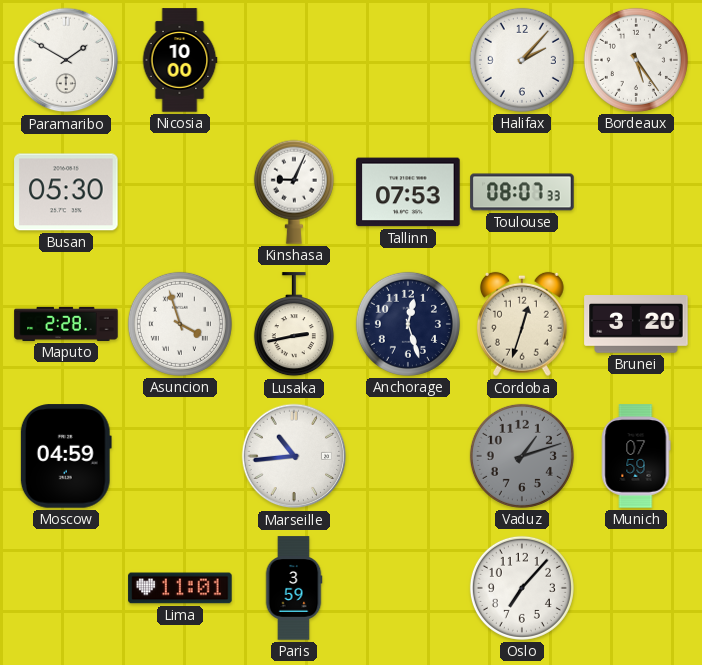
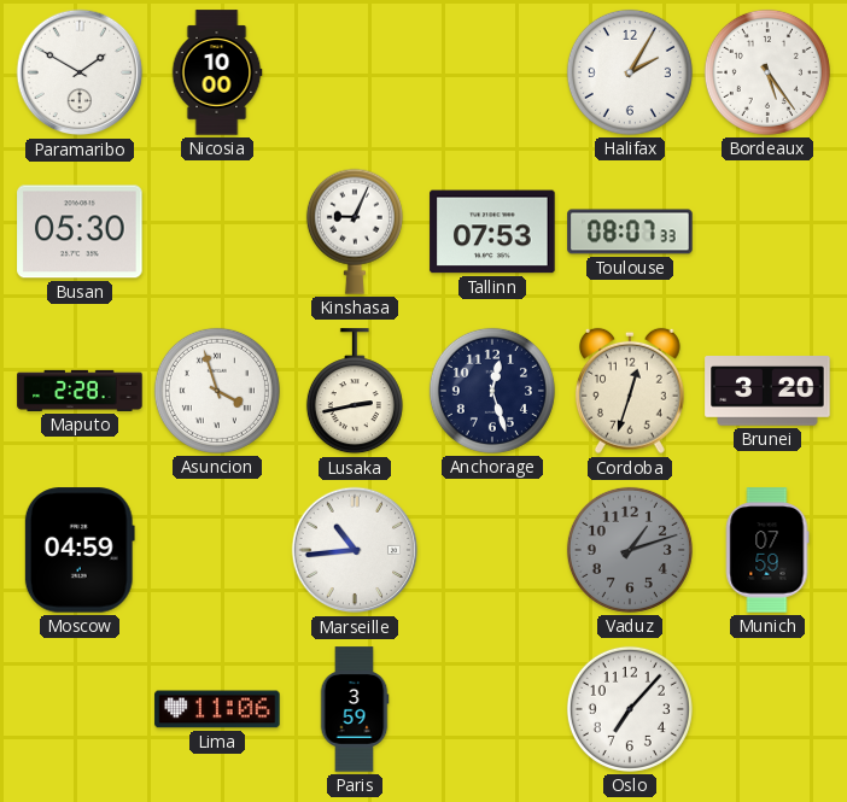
Halifax: 2:07 -> 2:05
Lima: 11:01 -> 11:06
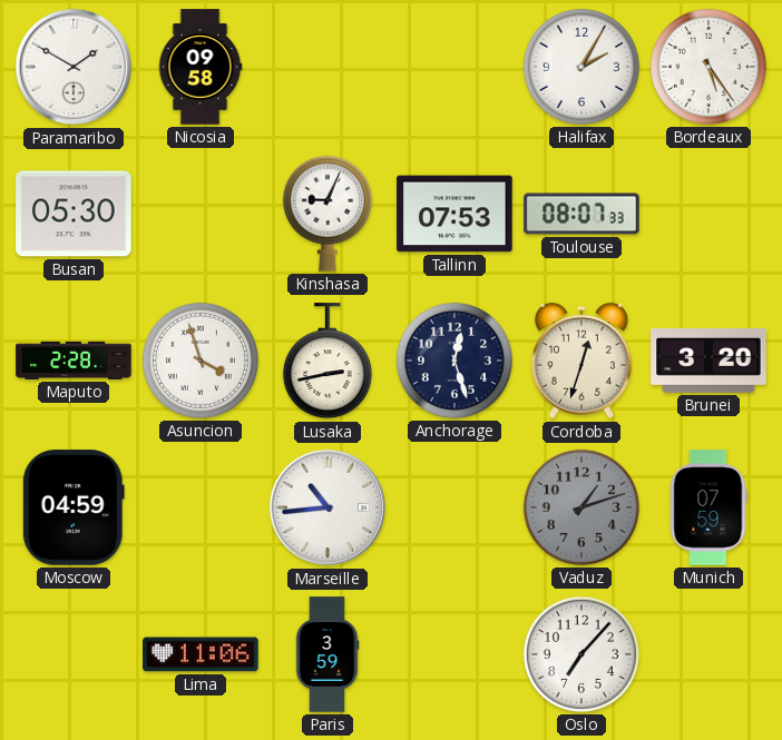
Nicosia: 10:00 -> 09:58
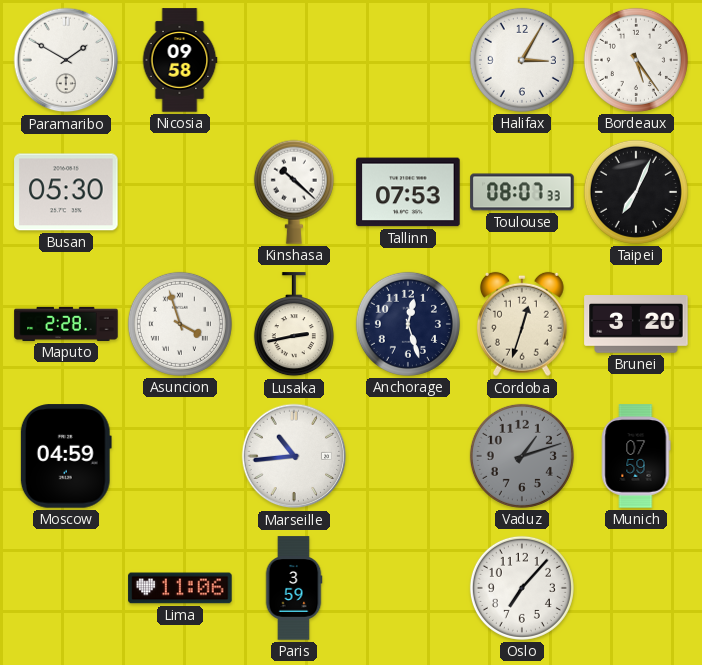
Halifax: 2:05 -> 3:05
Kinshasa: 9:04 -> 10:22
Taipei: none -> 7:04
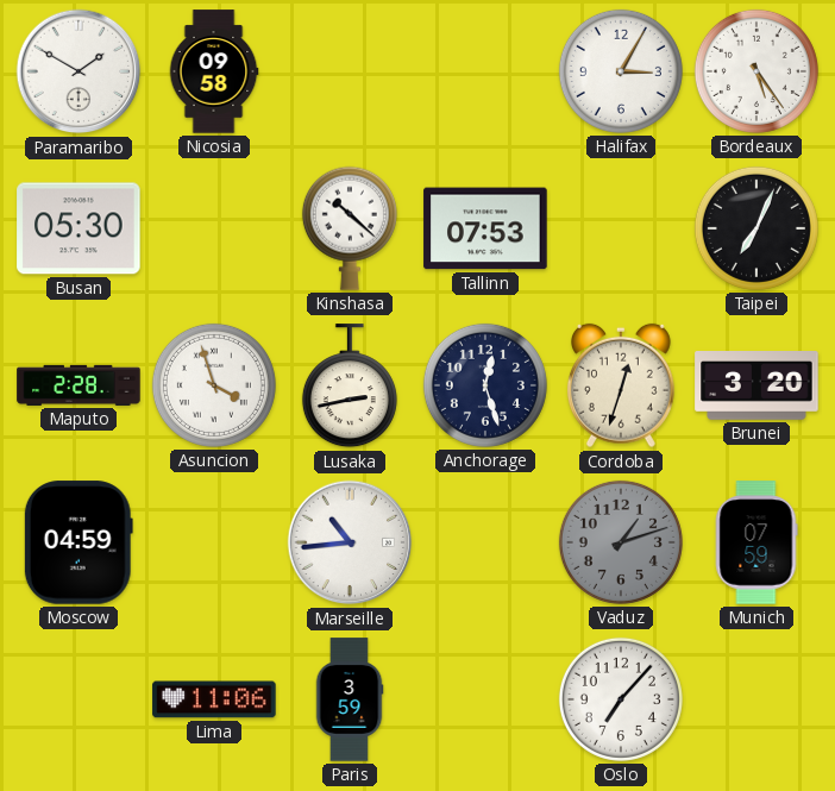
Toulouse: 08:07 -> none
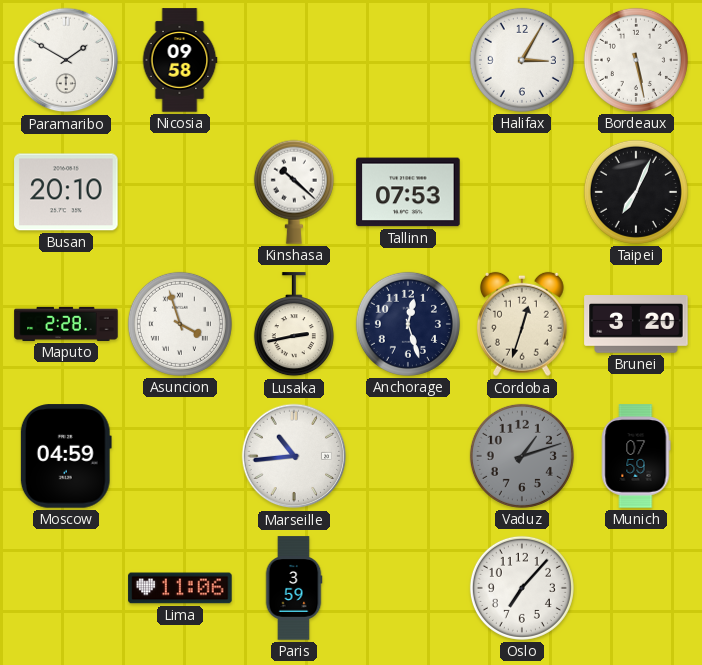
Bordeaux: 5:24 -> 5:28
Busan: 05:30 -> 20:10
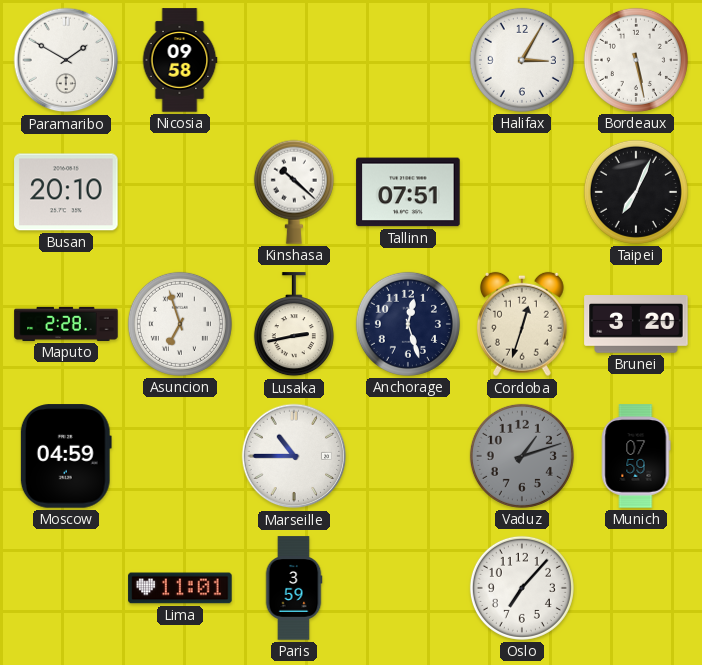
Tallinn: 07:53 -> 07:51
Asuncion: 3:57 -> 6:57
Marseille: 10:44 -> 10:45
Lima: 11:06 -> 11:01
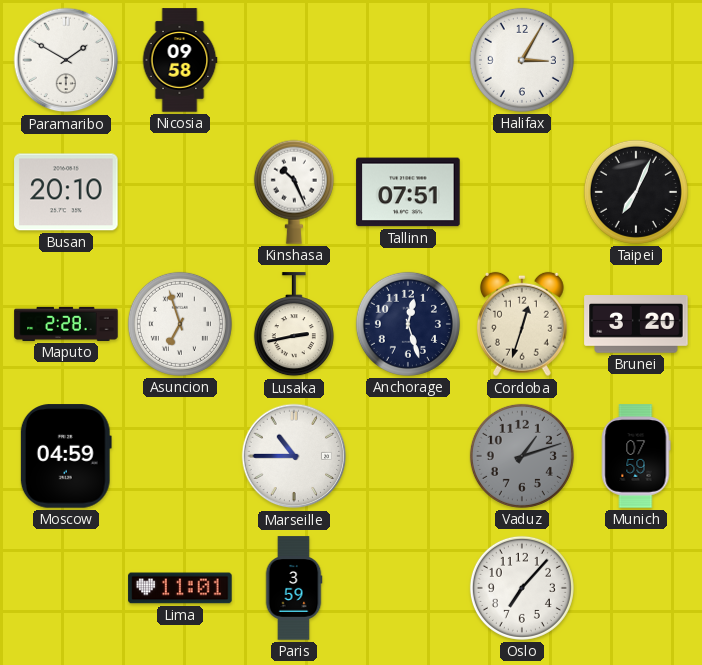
Bordeaux: 5:28 -> none
Kinshasa: 10:22 -> 10:26
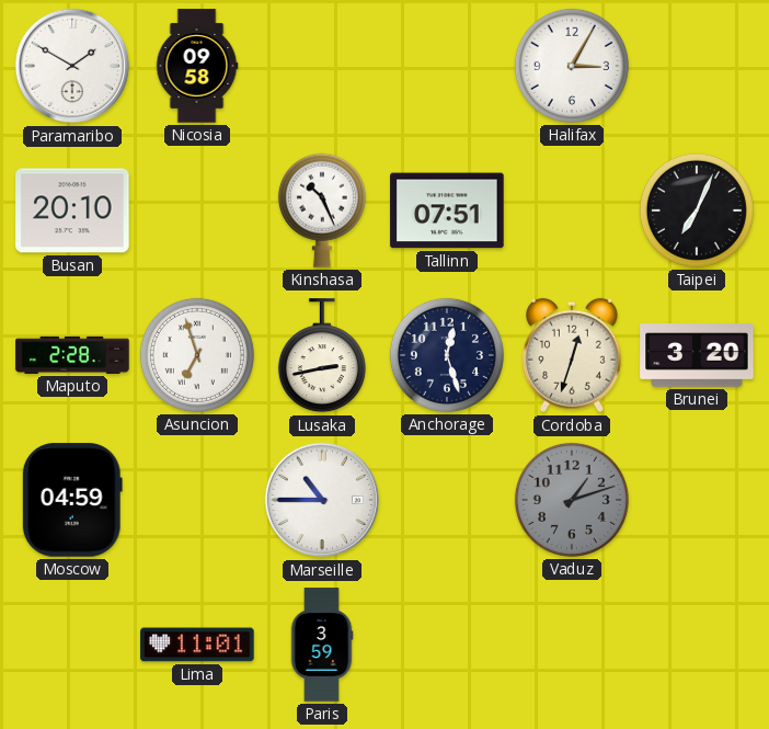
Munich: 07:59 -> none
Oslo: 7:07 -> none
